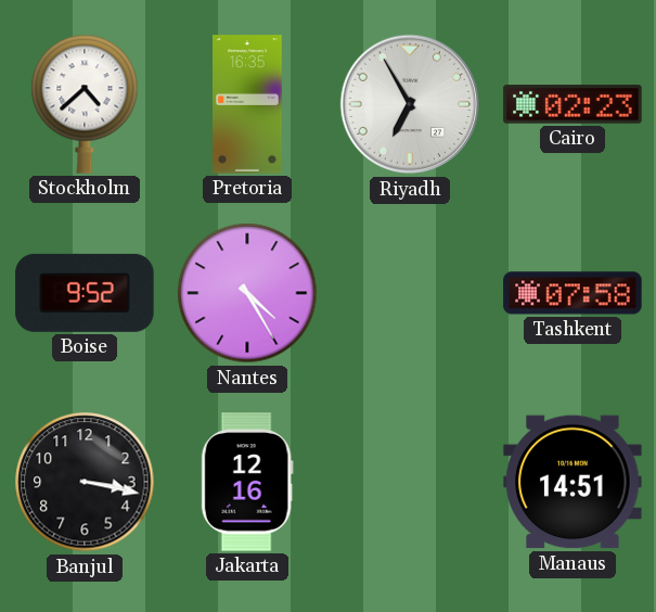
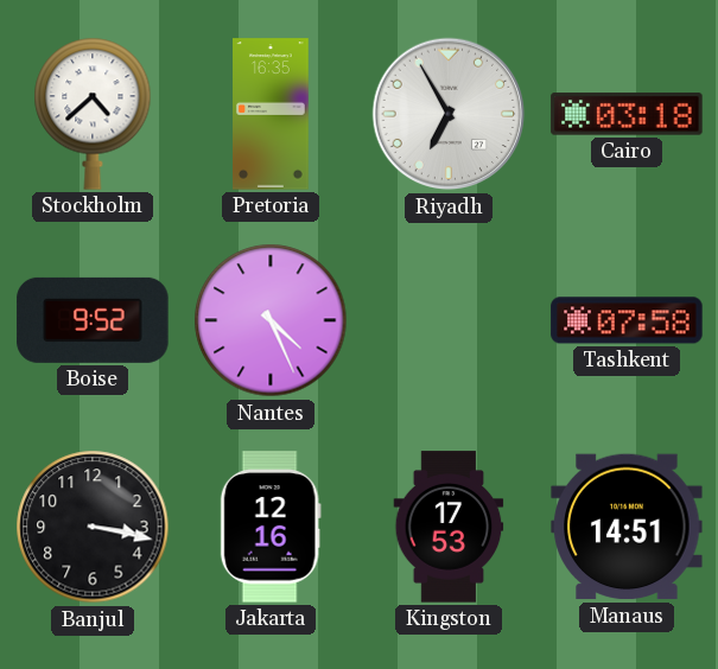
Cairo: 02:23 -> 03:18
Nantes: 4:25 -> 4:26
Kingston: none -> 17:53
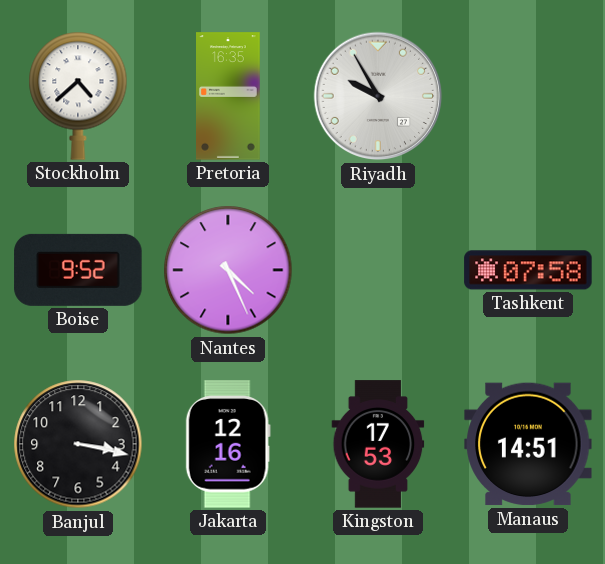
Riyadh: 6:55 -> 9:55
Cairo: 03:18 -> none
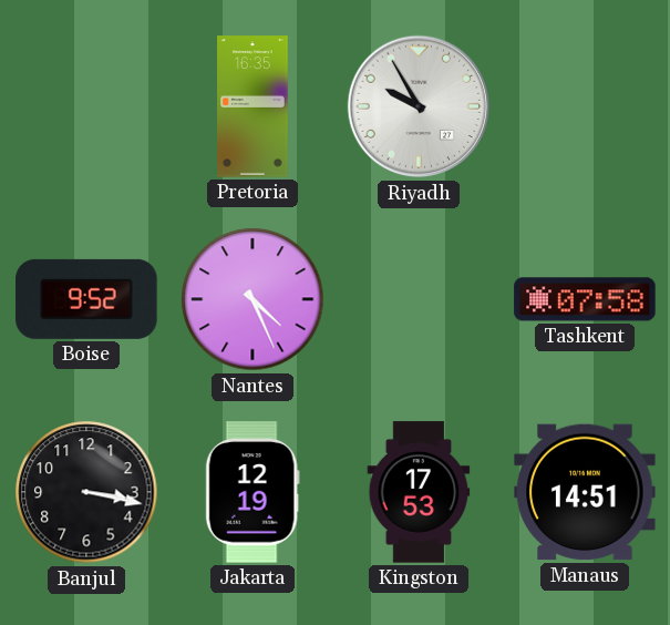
Stockholm: 4:38 -> none
Jakarta: 12:16 -> 12:19
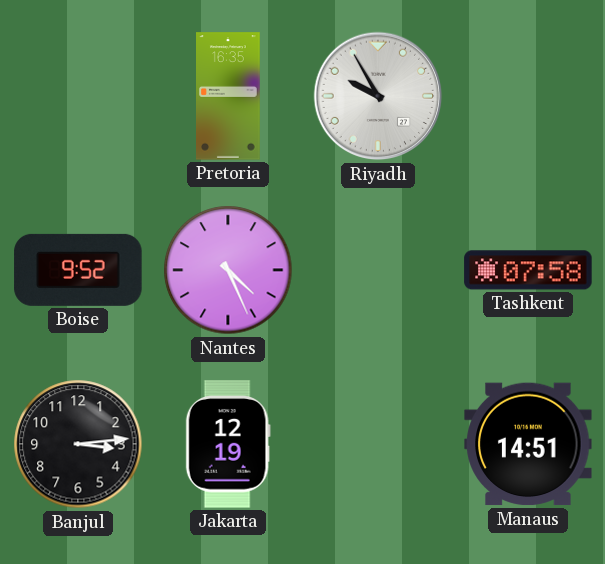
Banjul: 3:17 -> 3:14
Kingston: 17:53 -> none
